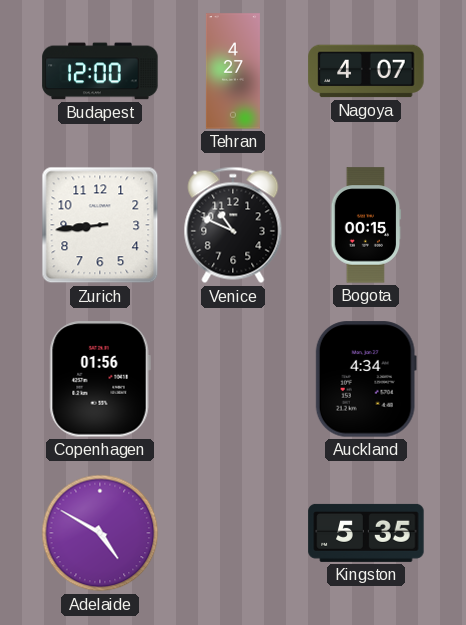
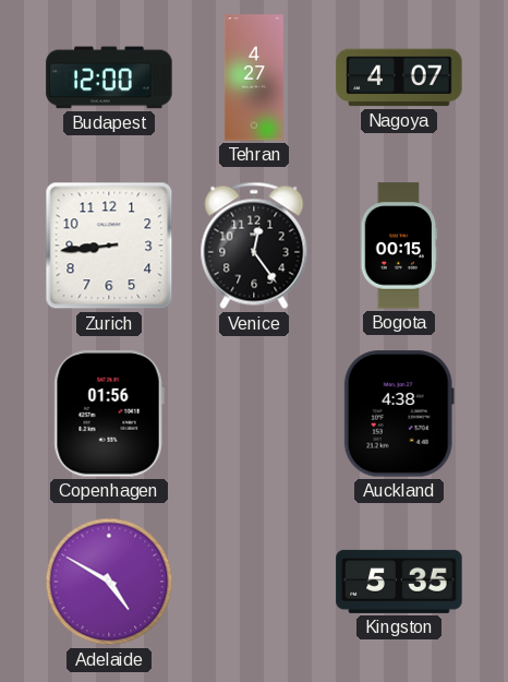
Venice: 10:49 -> 12:24
Auckland: 4:34 -> 4:38
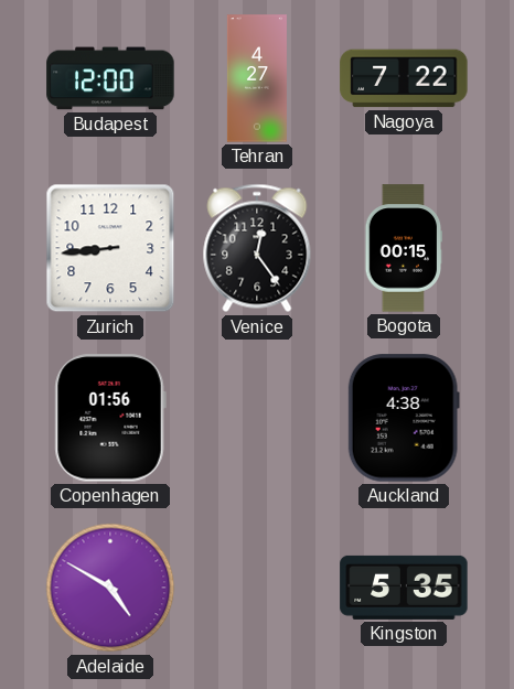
Nagoya: 4:07 -> 7:22
